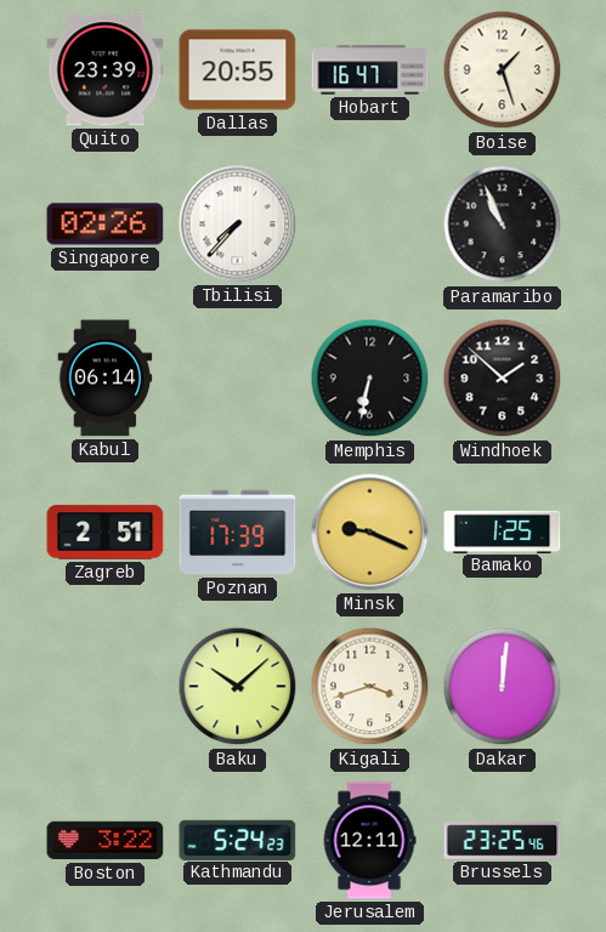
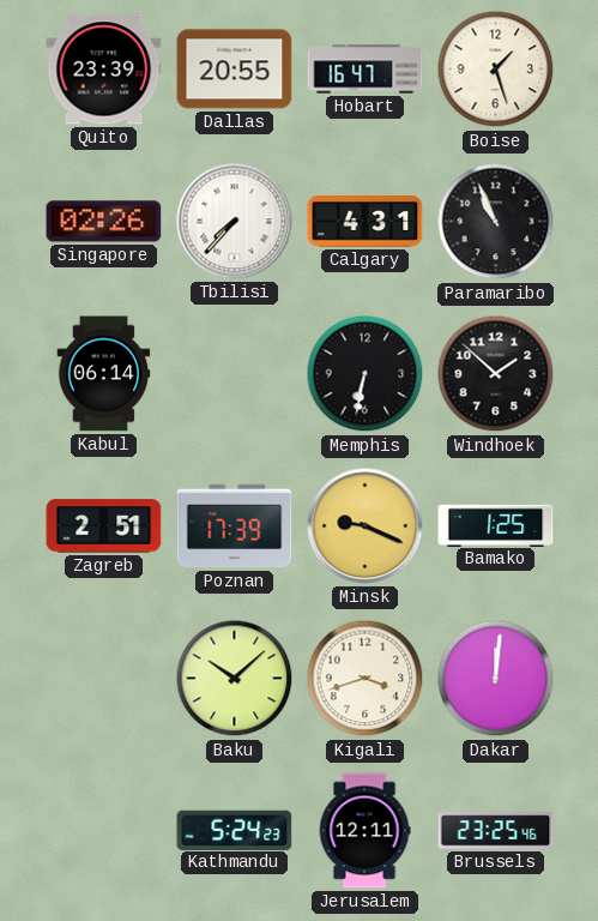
Calgary: none -> 4:31
Boston: 3:22 -> none
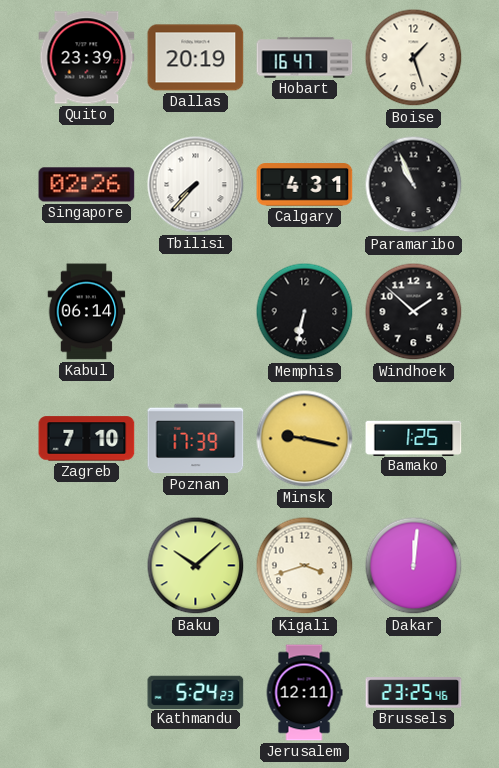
Dallas: 20:55 -> 20:19
Zagreb: 2:51 -> 7:10
Minsk: 9:19 -> 9:17
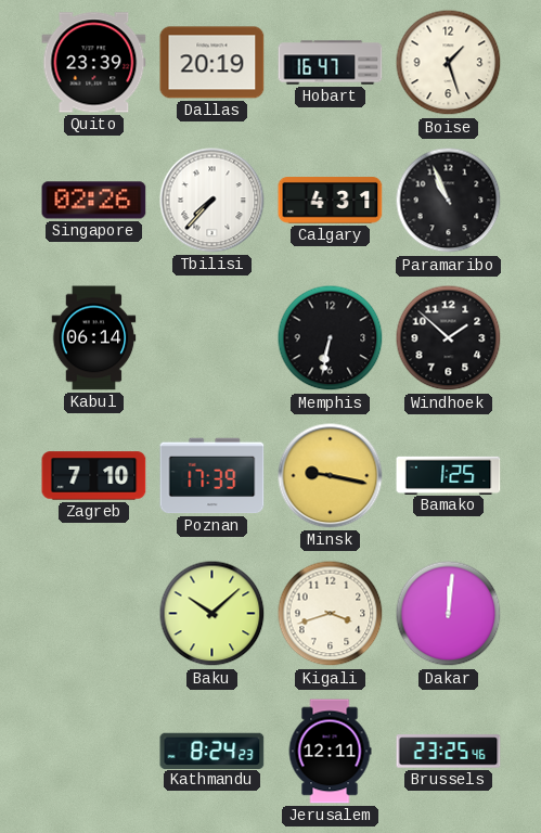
Kathmandu: 5:24 -> 8:24
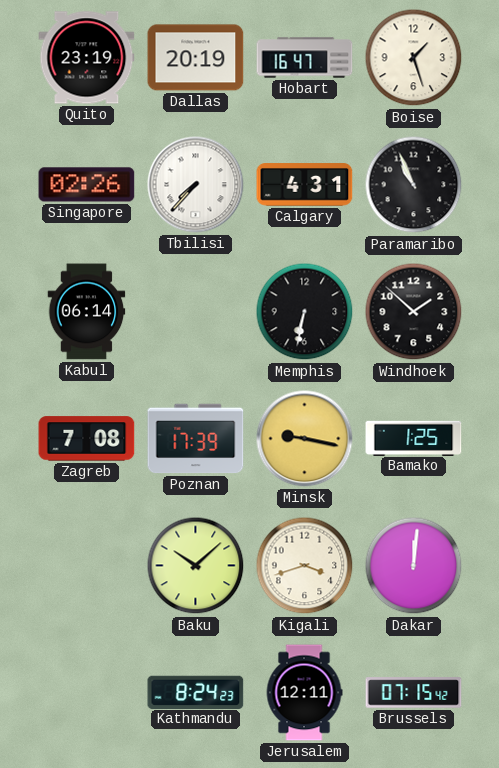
Quito: 23:39 -> 23:19
Zagreb: 7:10 -> 7:08
Brussels: 23:25 -> 07:15
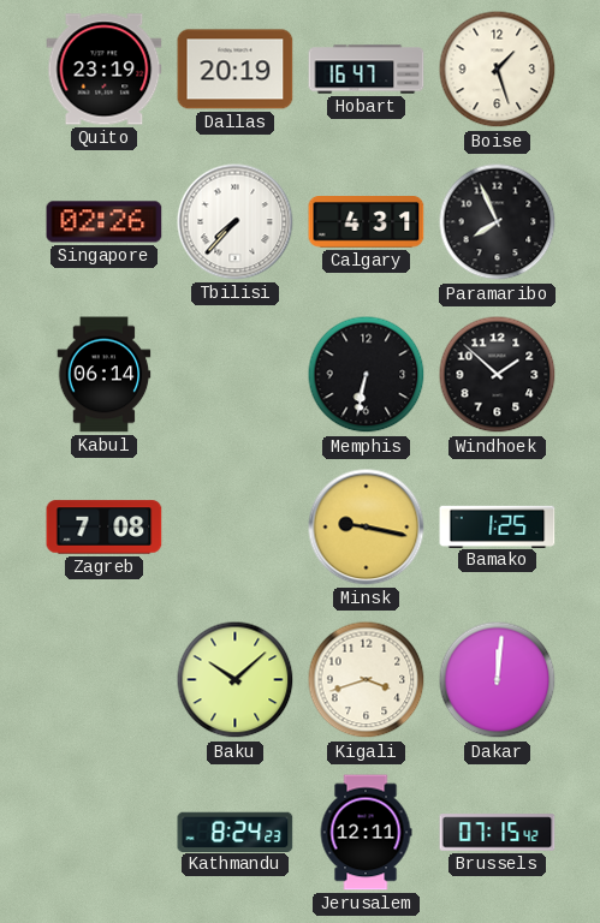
Paramaribo: 10:56 -> 7:56
Poznan: 17:39 -> none
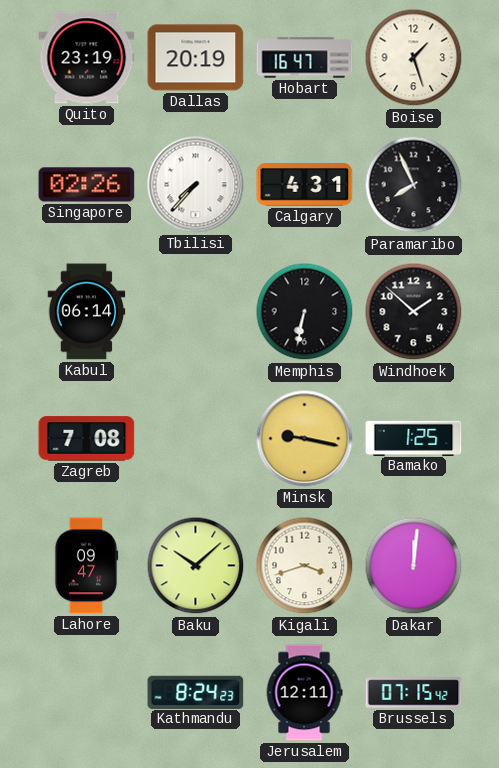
Lahore: none -> 09:47
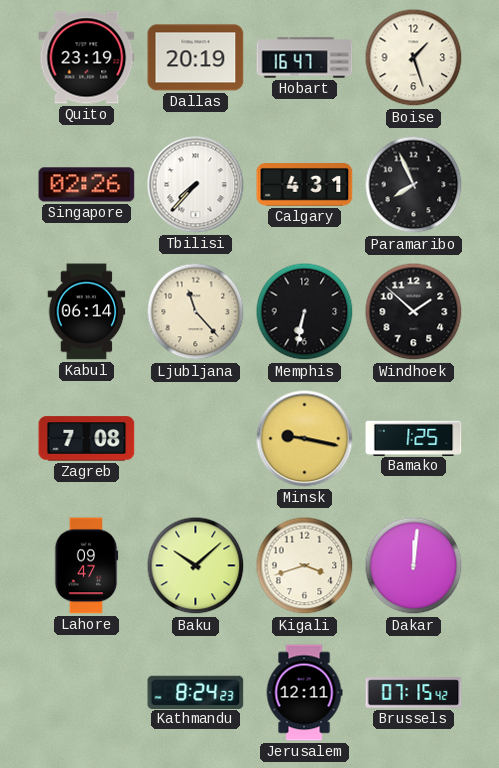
Ljubljana: none -> 11:23
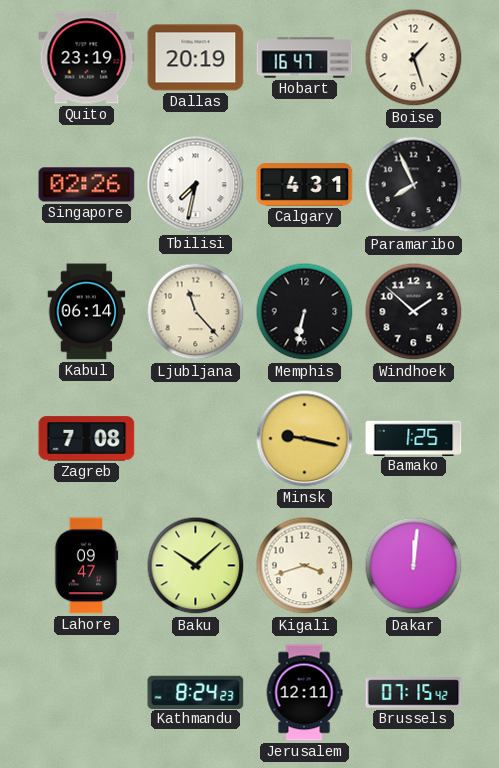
Tbilisi: 7:37 -> 7:32
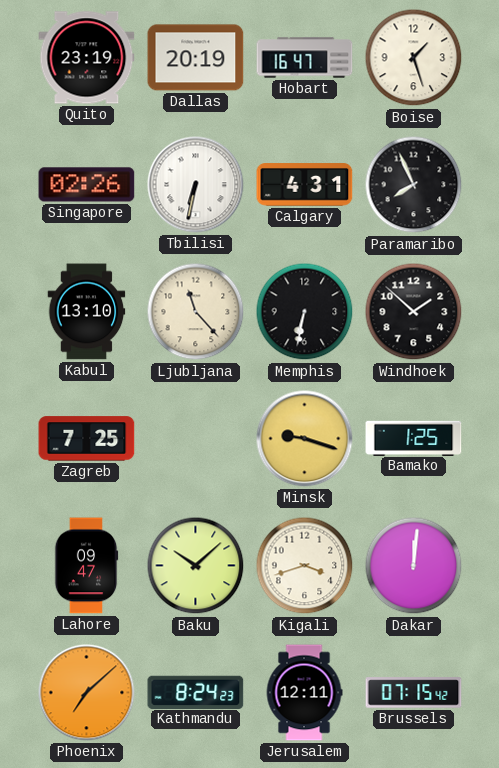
Tbilisi: 7:32 -> 6:32
Kabul: 06:14 -> 13:10
Zagreb: 7:08 -> 7:25
Minsk: 9:17 -> 9:18
Phoenix: none -> 7:08
